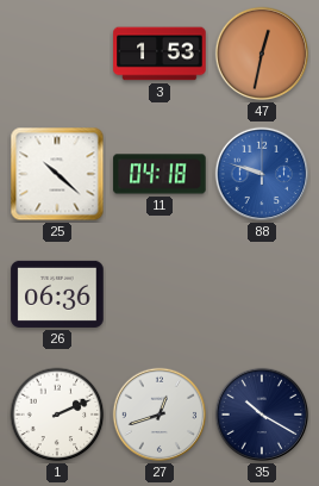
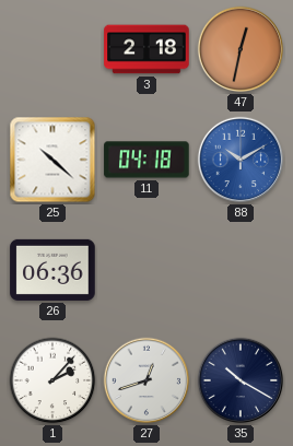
3: 1:53 -> 2:18
88: 9:48 -> 10:10
1: 2:11 -> 2:07
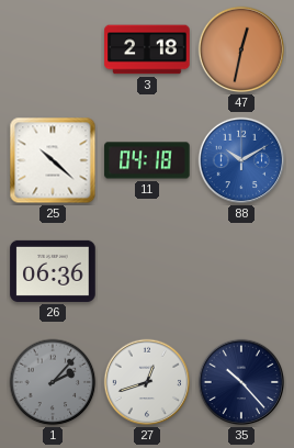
1 dial: white -> grey
35: 10:20 -> 10:23
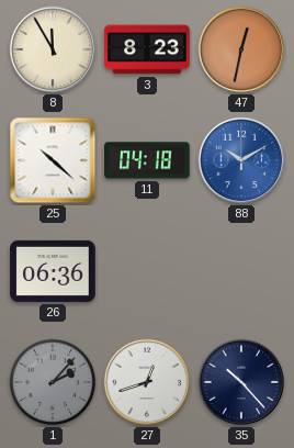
8: none -> 11:55
3: 2:18 -> 8:23
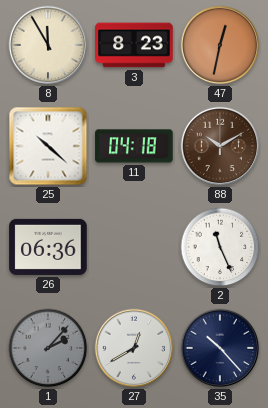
88 dial: blue -> brown
2: none -> 11:26
27: 12:42 -> 12:40
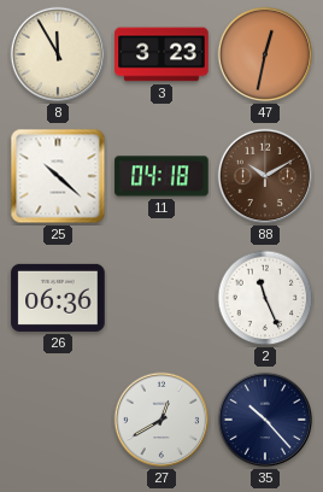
3: 8:23 -> 3:23
1: 2:07 -> none
